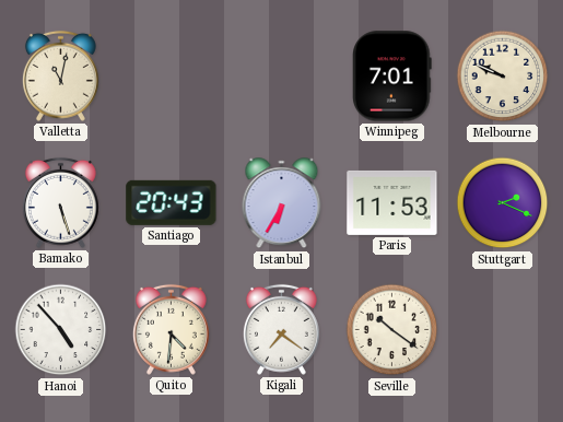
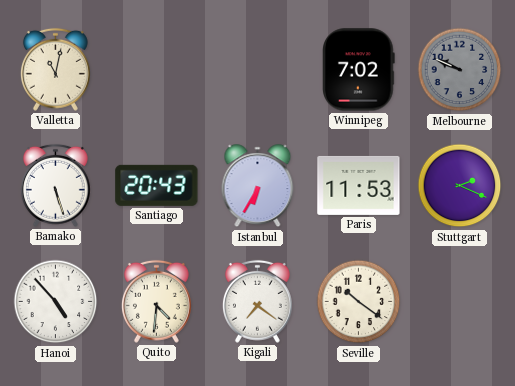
Winnipeg: 7:01 -> 7:02
Melbourne dial: cream -> grey
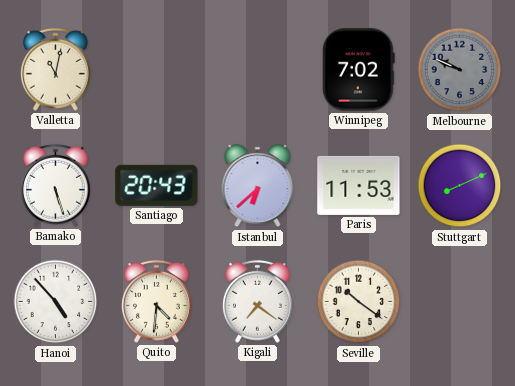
Istanbul: 6:35 -> 6:38
Stuttgart: 2:19 -> 8:11
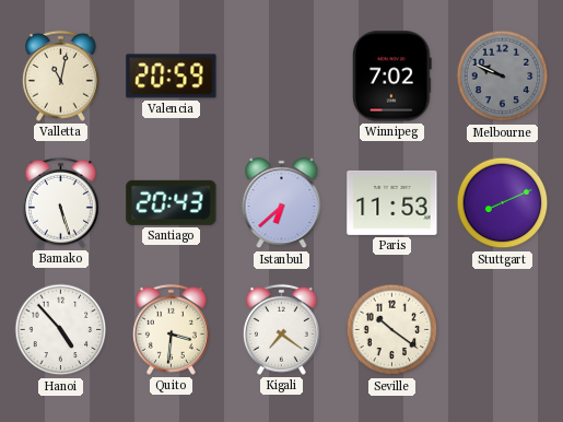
Valencia: none -> 20:59
Quito: 4:31 -> 3:31
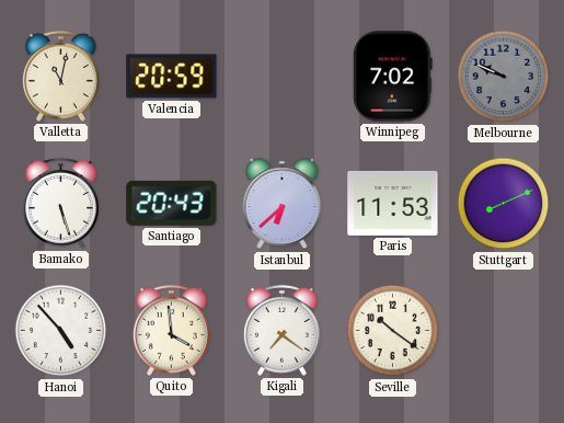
Quito: 3:31 -> 3:59
